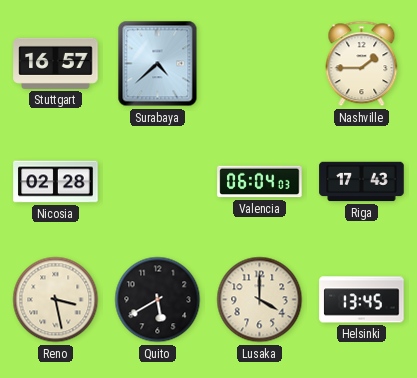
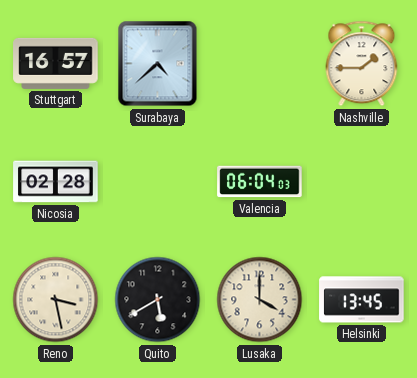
Riga: 17:43 -> none
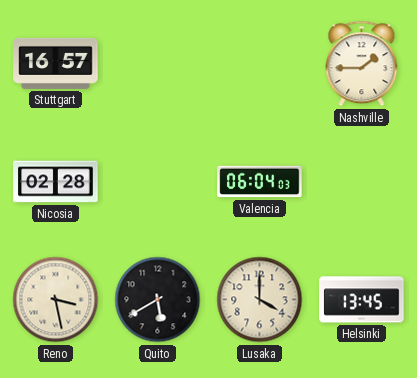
Surabaya: 4:38 -> none
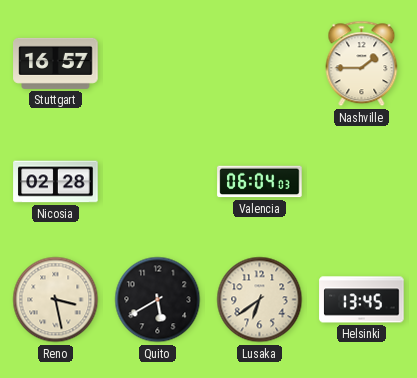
Lusaka: 4:00 -> 6:39
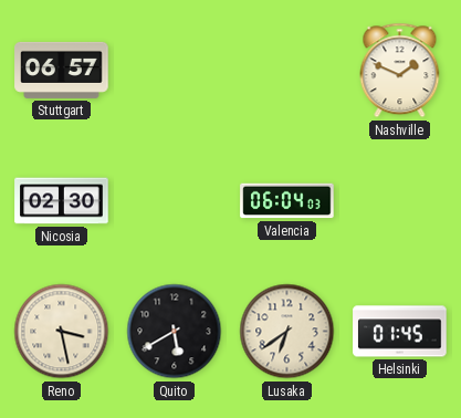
Stuttgart: 16:57 -> 06:57
Nashville: 1:45 -> 1:49
Nicosia: 02:28 -> 02:30
Helsinki: 13:45 -> 01:45
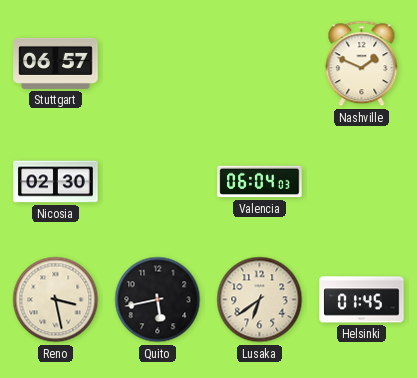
Quito: 5:40 -> 5:43
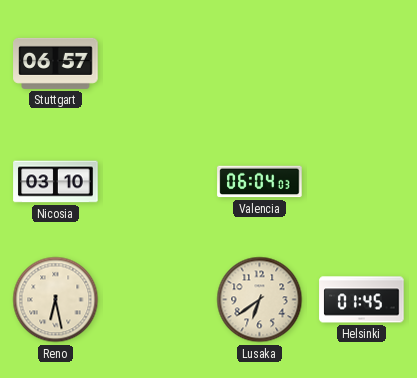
Nashville: 1:49 -> none
Nicosia: 02:30 -> 03:10
Reno: 3:28 -> 6:28
Quito: 5:43 -> none
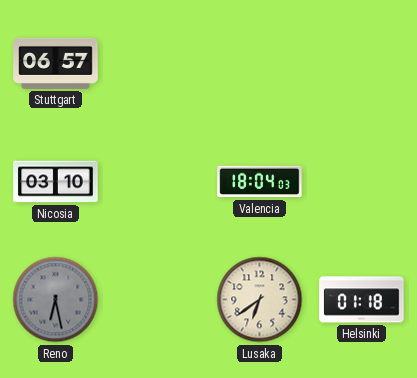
Valencia: 06:04 -> 18:04
Reno dial: cream -> grey
Helsinki: 01:45 -> 01:18
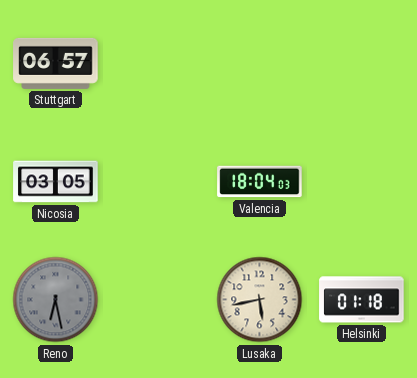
Nicosia: 03:10 -> 03:05
Lusaka: 6:39 -> 5:43
